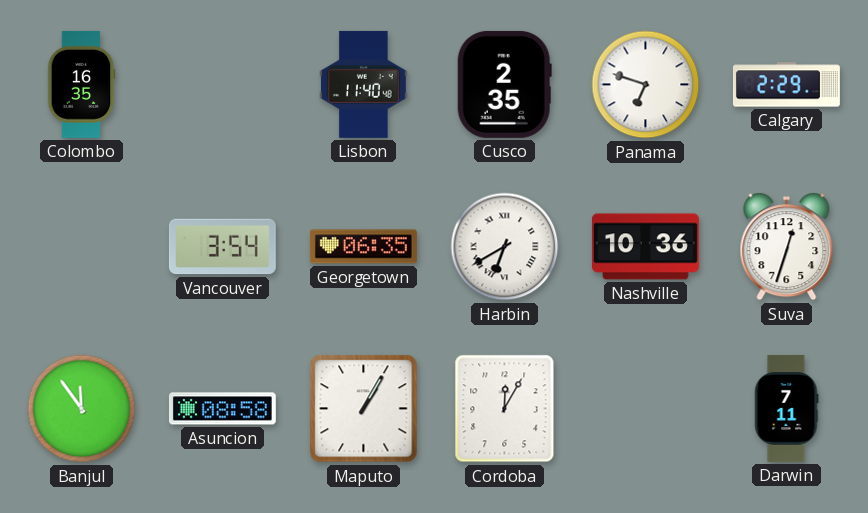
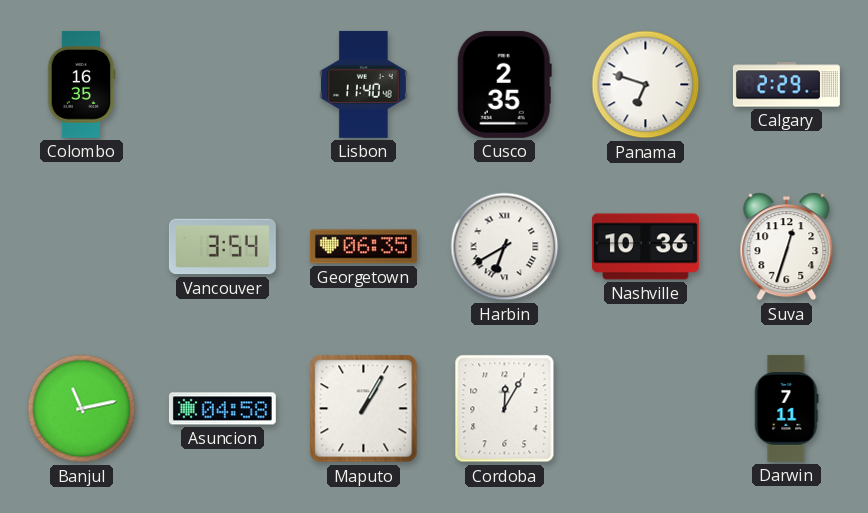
Banjul: 11:54 -> 11:13
Asuncion: 08:58 -> 04:58
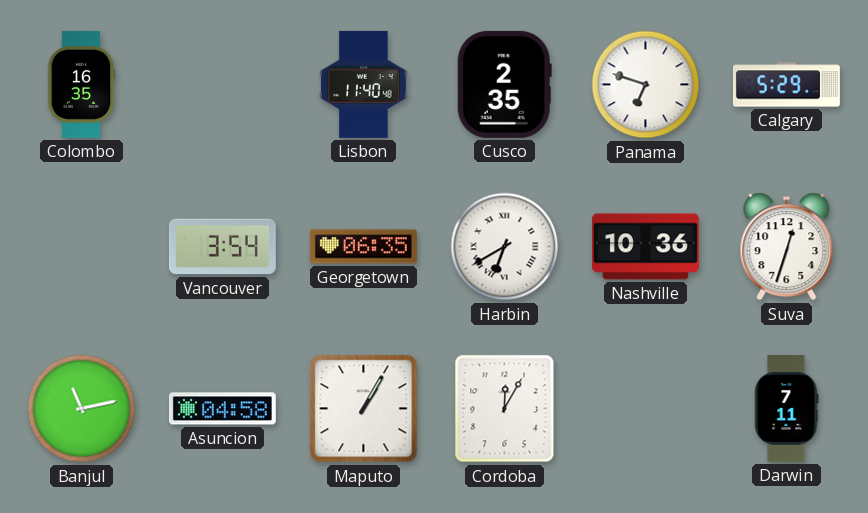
Calgary: 2:29 -> 5:29
